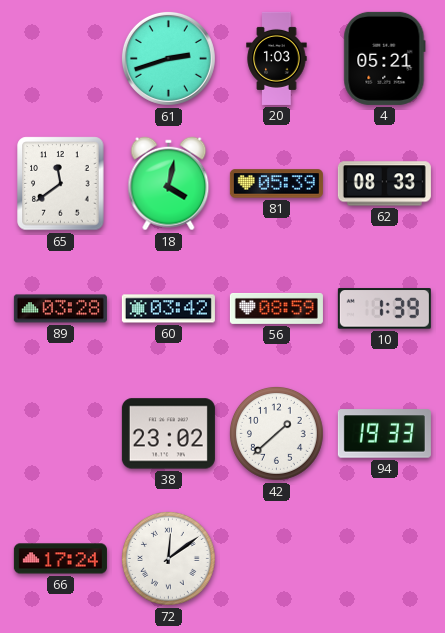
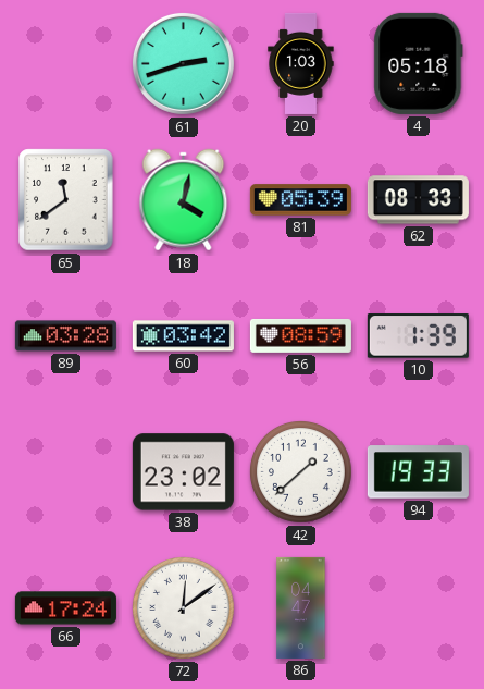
4: 05:21 -> 05:18
86: none -> 04:47
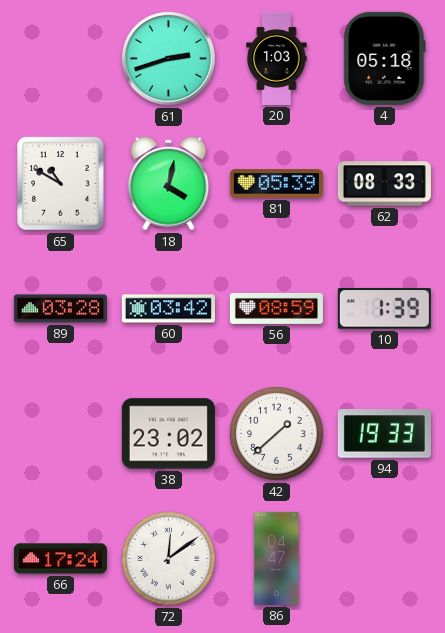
65: 11:39 -> 10:50
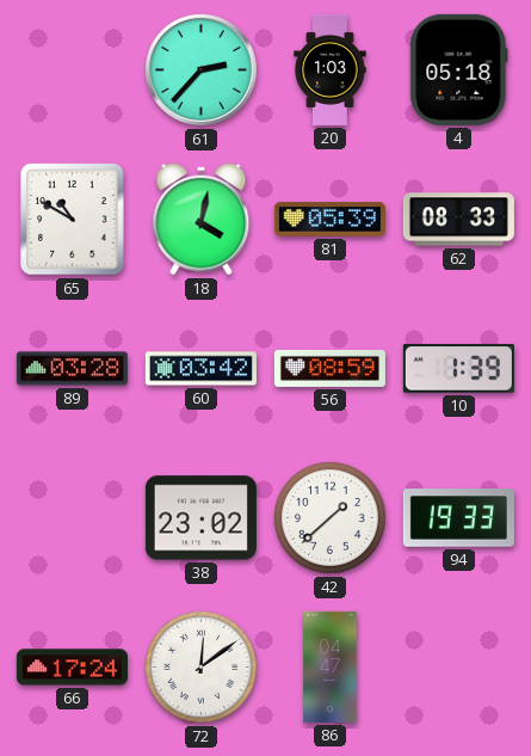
61: 2:42 -> 2:37
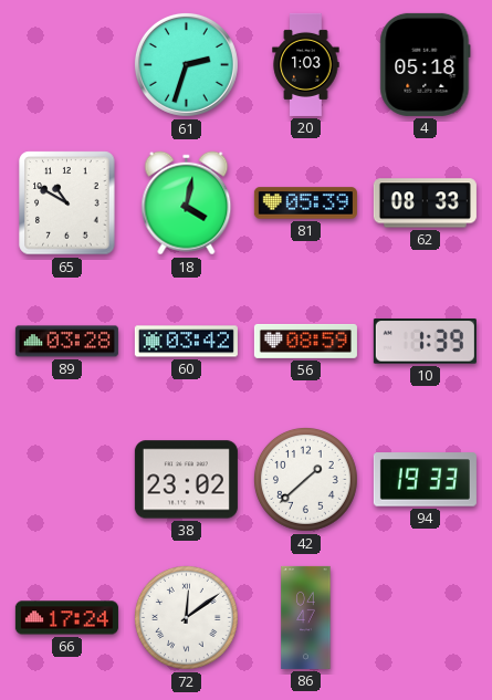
61: 2:37 -> 2:33
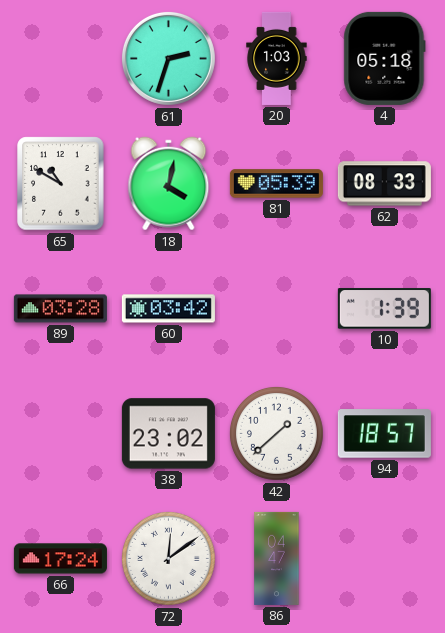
56: 08:59 -> none
94: 19:33 -> 18:57
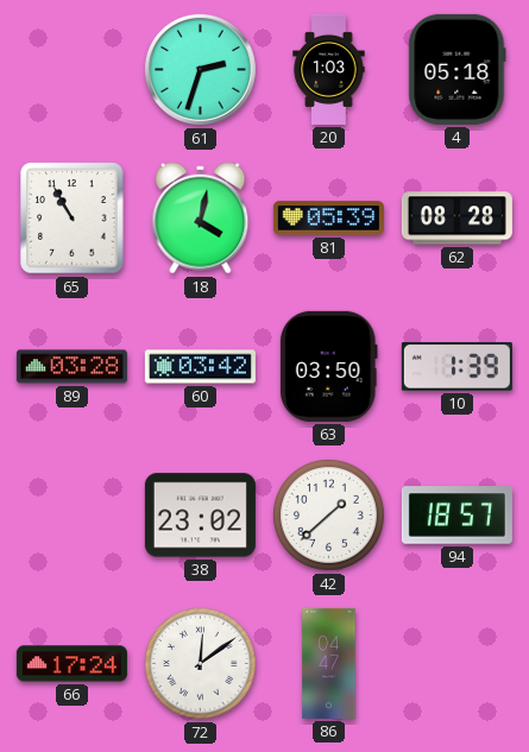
65: 10:50 -> 10:55
62: 08:33 -> 08:28
63: none -> 03:50
